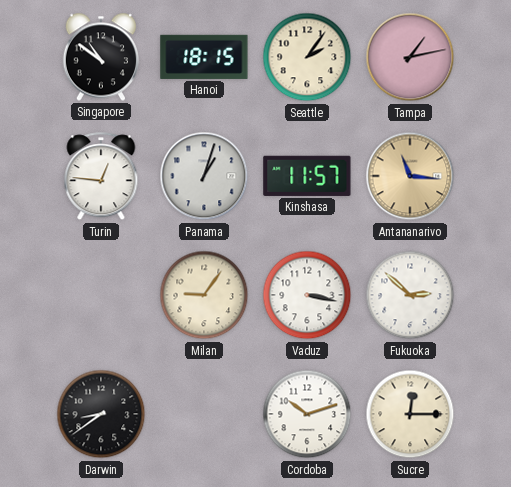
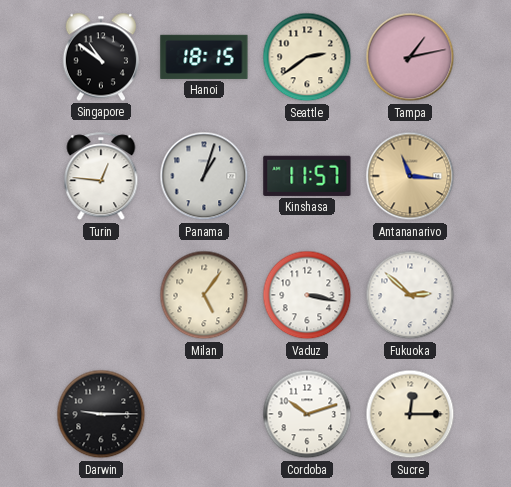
Seattle: 2:06 -> 2:39
Milan: 9:06 -> 5:06
Darwin: 8:39 -> 9:15
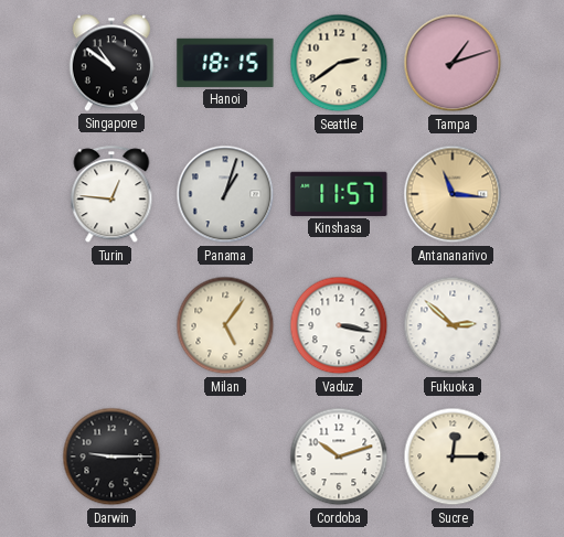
Tampa: 1:13 -> 1:12
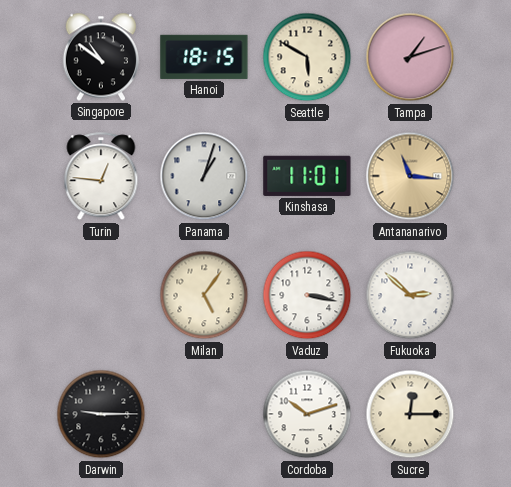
Seattle: 2:39 -> 5:50
Kinshasa: 11:57 -> 11:01
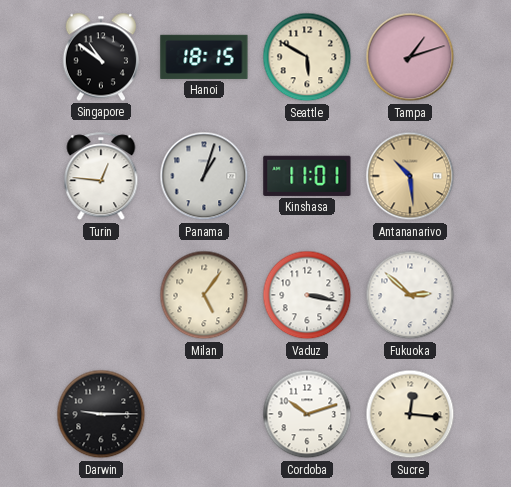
Antananarivo: 11:16 -> 10:29
Sucre: 12:15 -> 12:16
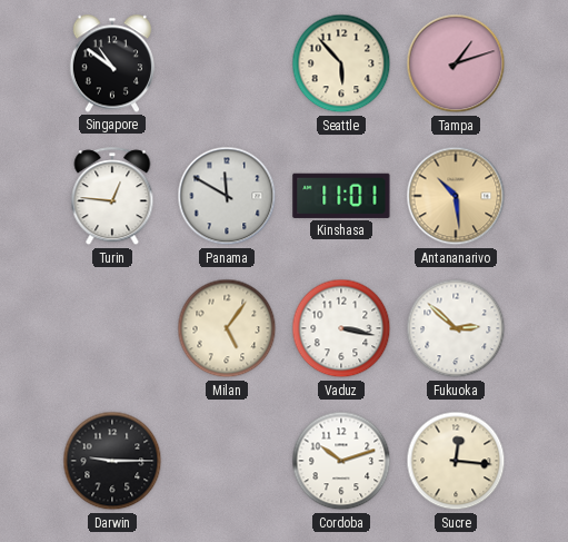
Hanoi: 18:15 -> none
Seattle: 5:50 -> 5:53
Panama: 1:03 -> 11:50
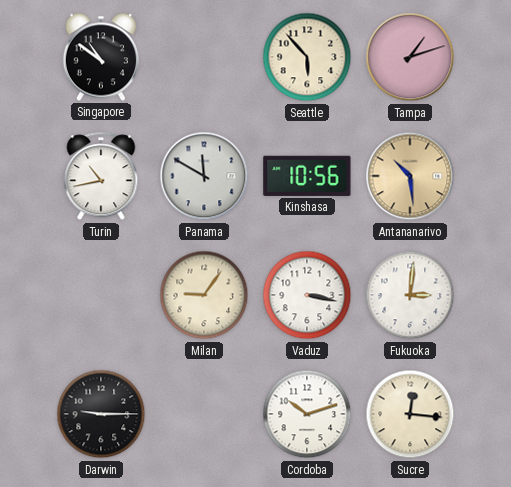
Turin: 12:46 -> 10:43
Kinshasa: 11:01 -> 10:56
Milan: 5:06 -> 9:06
Fukuoka: 2:52 -> 3:01
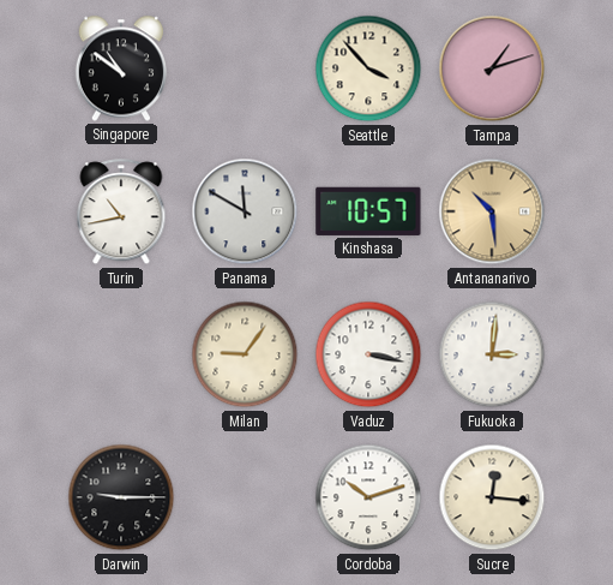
Seattle: 5:53 -> 3:53
Kinshasa: 10:56 -> 10:57
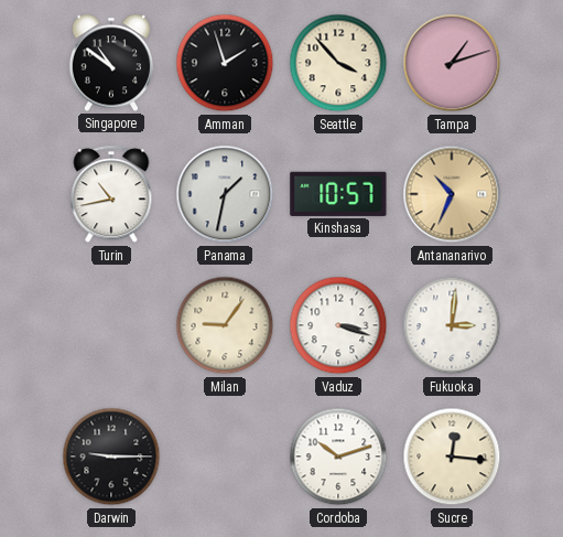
Amman: none -> 1:57
Panama: 11:50 -> 1:32
Antananarivo: 10:29 -> 10:34
Vaduz: 3:17 -> 3:18
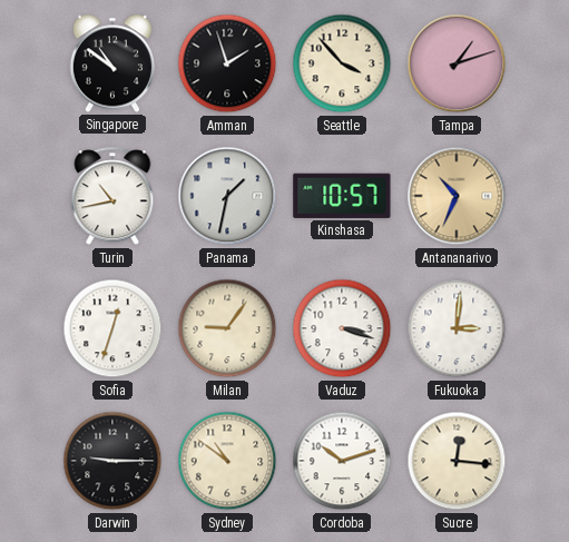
Sofia: none -> 12:33
Sydney: none -> 10:51
